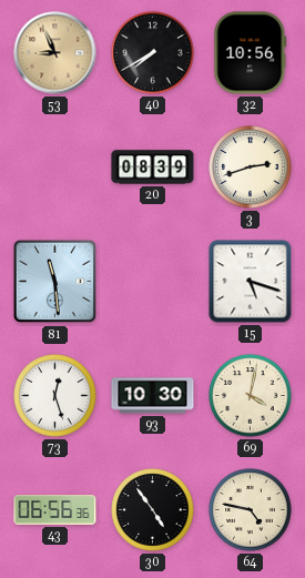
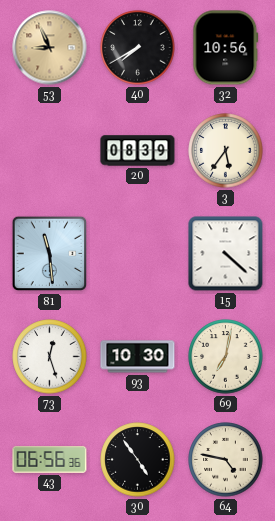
3: 2:42 -> 5:36
15: 5:18 -> 4:22
69: 4:02 -> 7:02
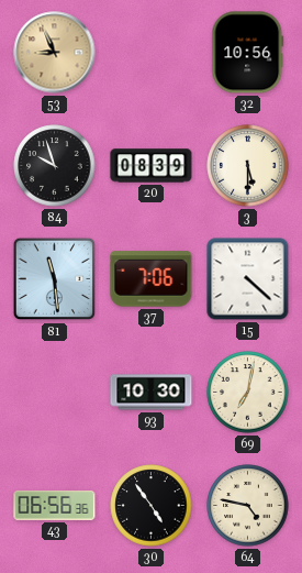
40: 7:40 -> none
84: none -> 9:57
3: 5:36 -> 5:30
37: none -> 7:06
73: 12:27 -> none
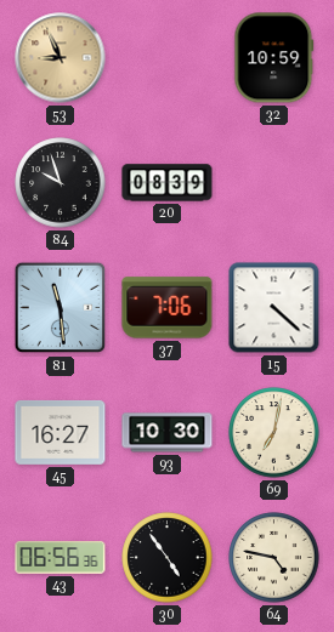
32: 10:56 -> 10:59
3: 5:30 -> none
45: none -> 16:27
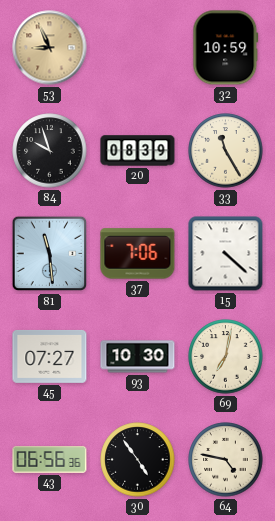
33: none -> 11:25
45: 16:27 -> 07:27
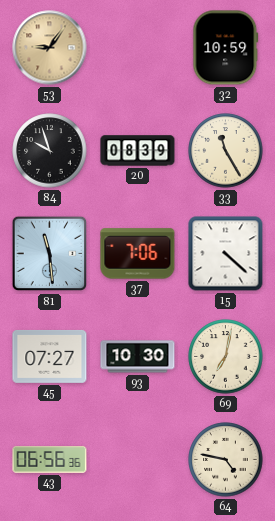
53: 8:56 -> 9:06
30: 4:54 -> none
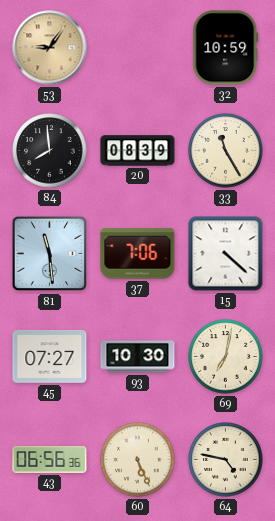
84: 9:57 -> 7:59
60: none -> 5:26
